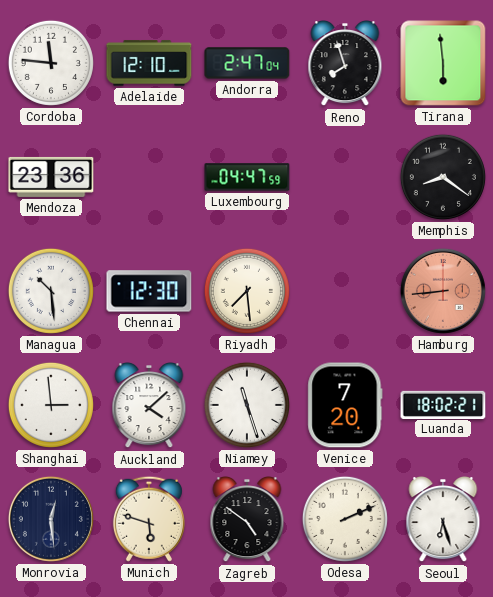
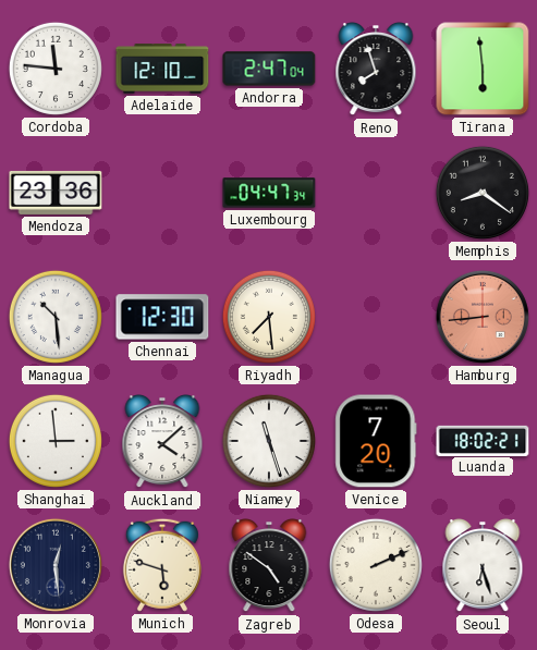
Luxembourg: 04:47:59 -> 04:47:34
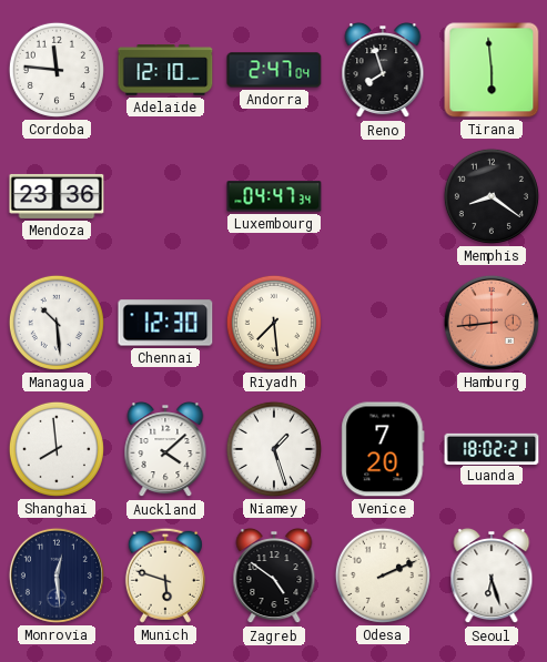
Shanghai: 2:59 -> 7:59
Niamey: 11:27 -> 1:27
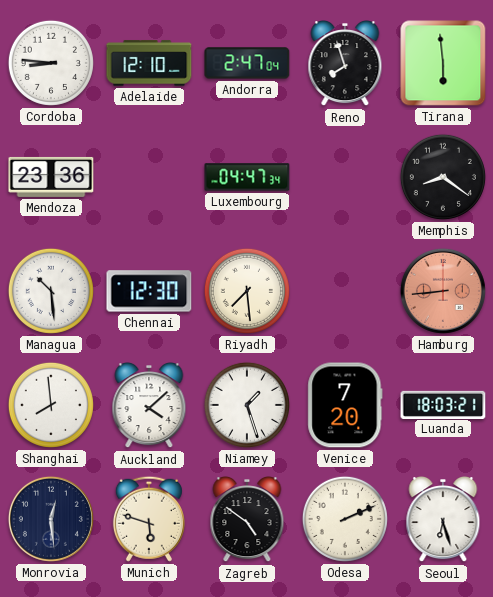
Cordoba: 11:46 -> 8:46
Luanda: 18:02 -> 18:03
